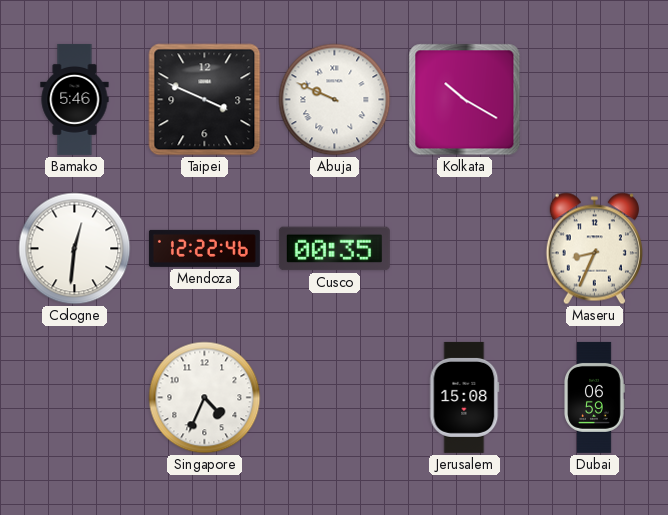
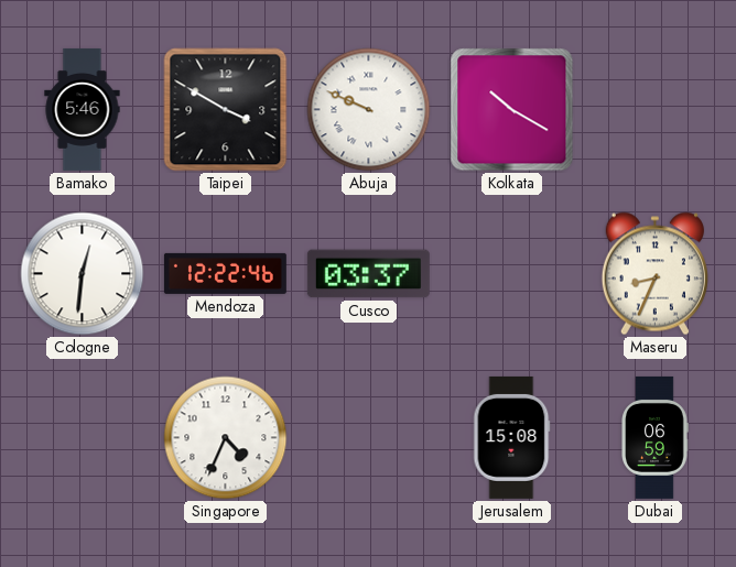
Taipei: 3:49 -> 3:50
Cusco: 00:35 -> 03:37
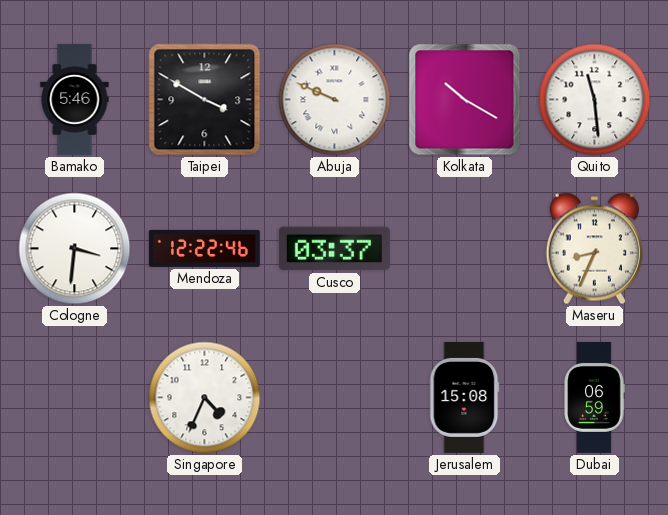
Quito: none -> 11:29
Cologne: 12:31 -> 3:31
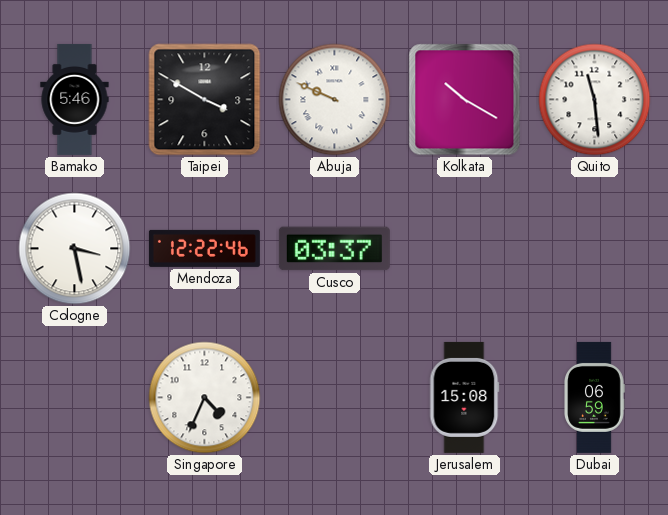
Cologne: 3:31 -> 3:28
Maseru: 8:34 -> none
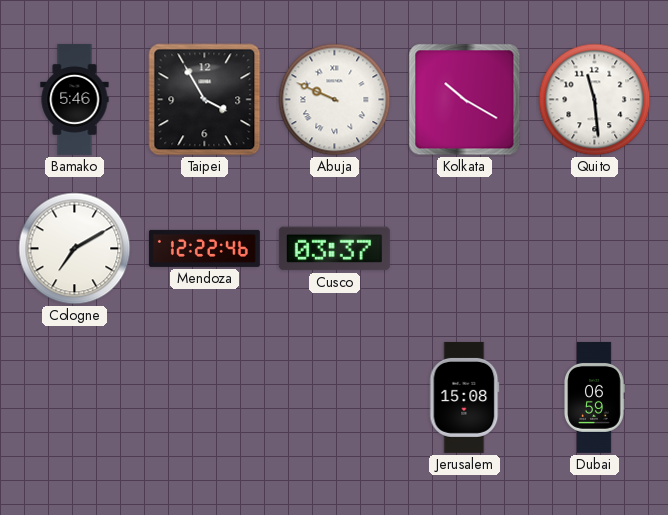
Taipei: 3:50 -> 3:55
Cologne: 3:28 -> 7:10
Singapore: 4:34 -> none
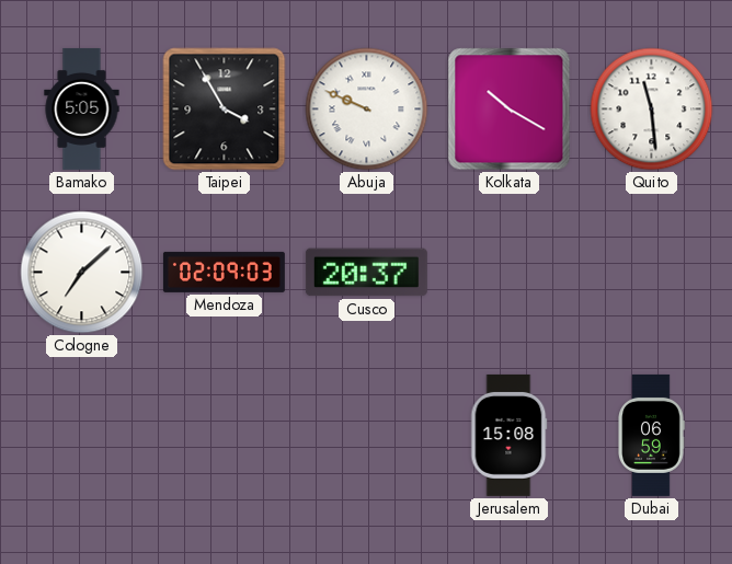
Bamako: 5:46 -> 5:05
Cologne: 7:10 -> 7:08
Mendoza: 12:22 -> 02:09
Cusco: 03:37 -> 20:37
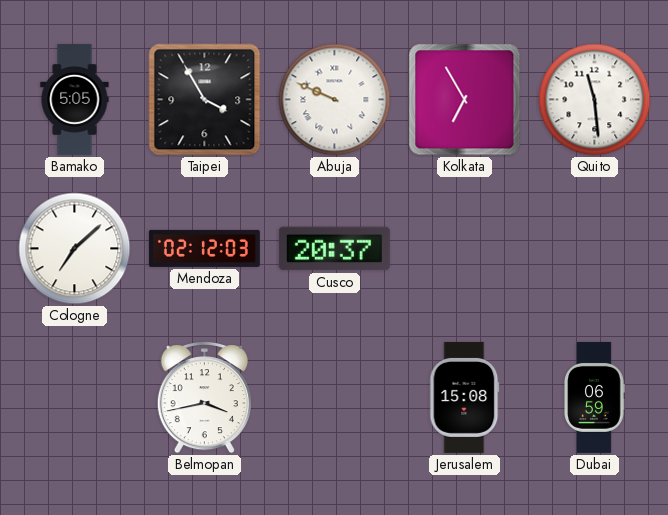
Kolkata: 10:20 -> 6:55
Mendoza: 02:09 -> 02:12
Belmopan: none -> 3:43
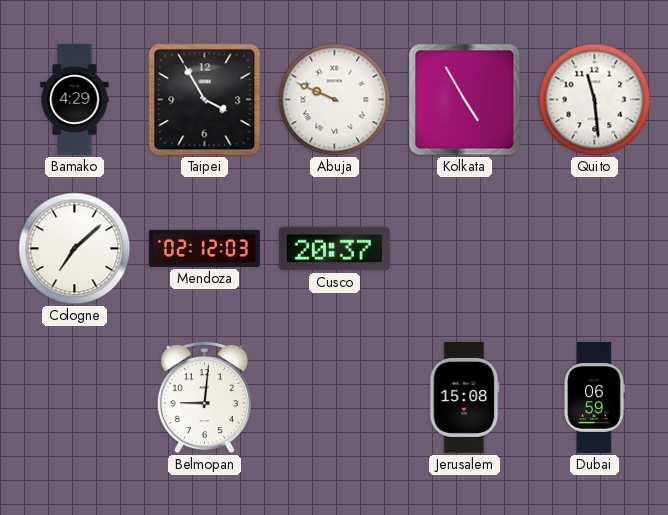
Bamako: 5:05 -> 4:29
Kolkata: 6:55 -> 4:55
Belmopan: 3:43 -> 9:01
